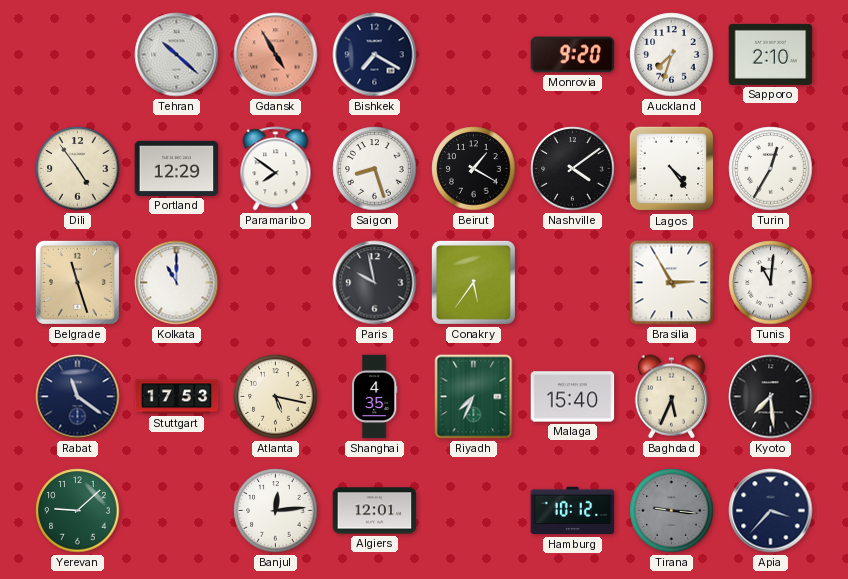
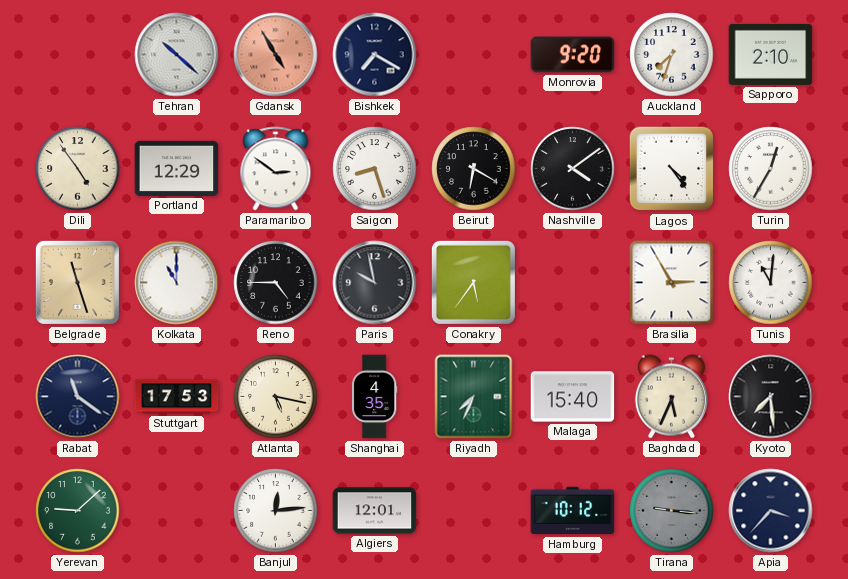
Paramaribo: 7:51 -> 2:51
Beirut: 1:20 -> 6:20
Reno: none -> 4:45
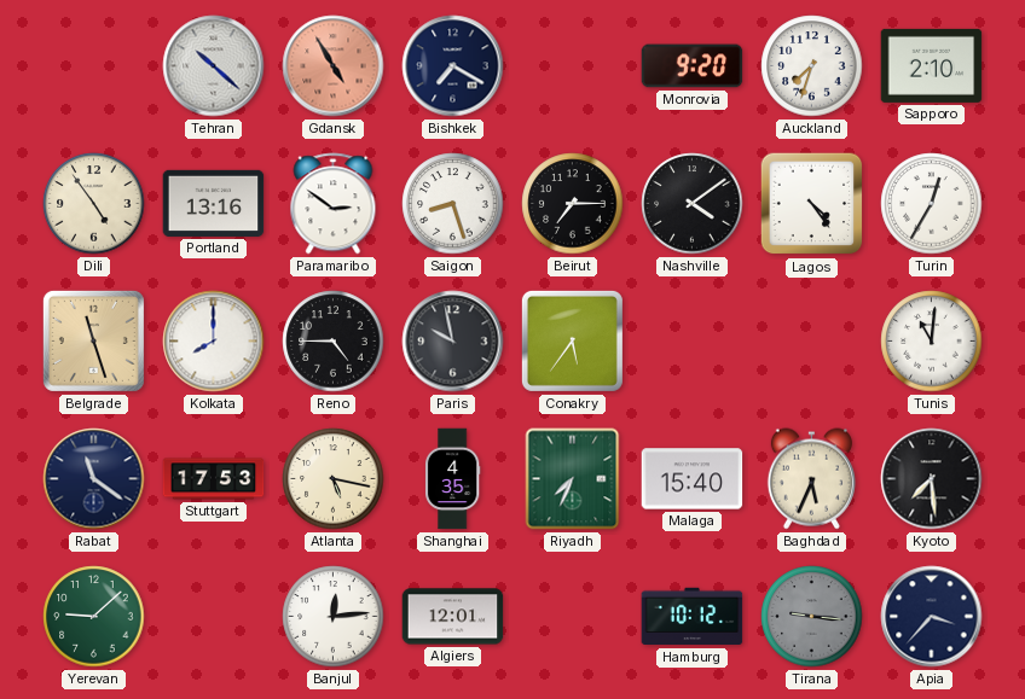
Portland: 12:29 -> 13:16
Beirut: 6:20 -> 7:15
Kolkata: 11:00 -> 8:00
Brasilia: 2:55 -> none
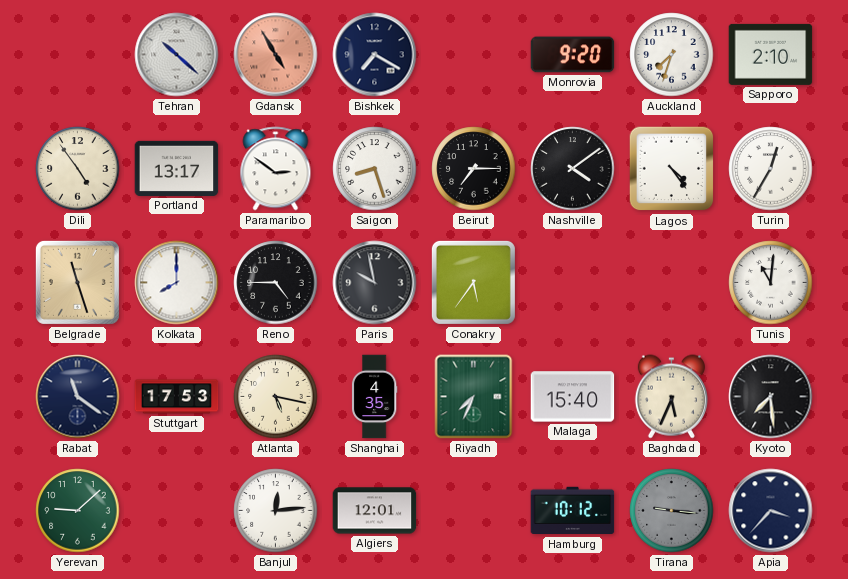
Portland: 13:16 -> 13:17
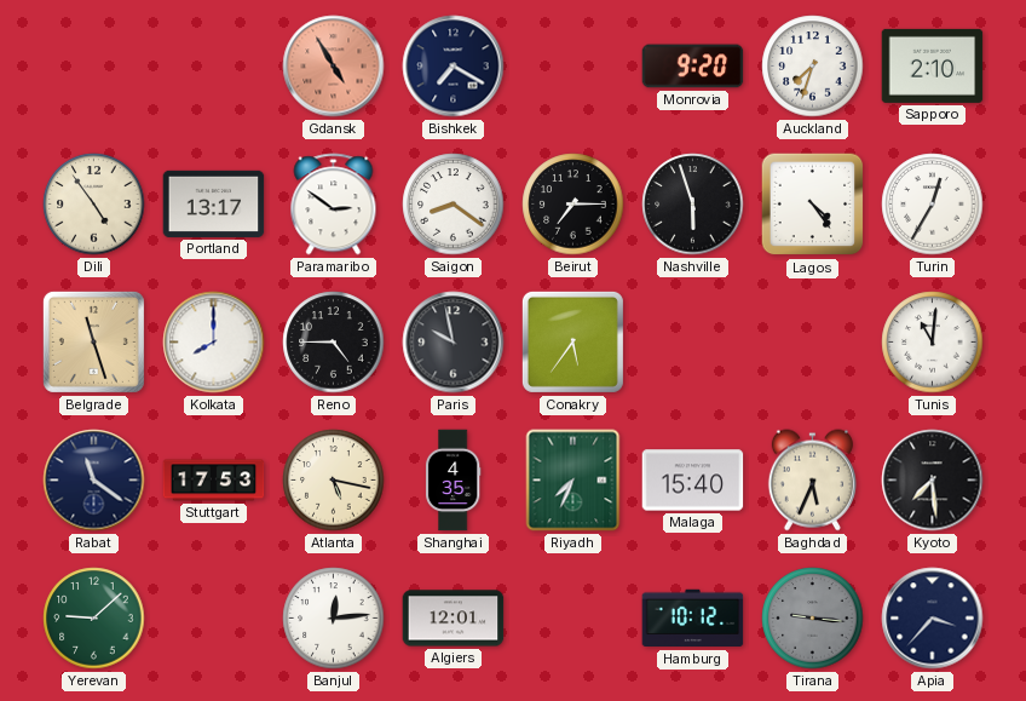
Tehran: 10:22 -> none
Saigon: 8:27 -> 8:21
Nashville: 4:09 -> 5:57
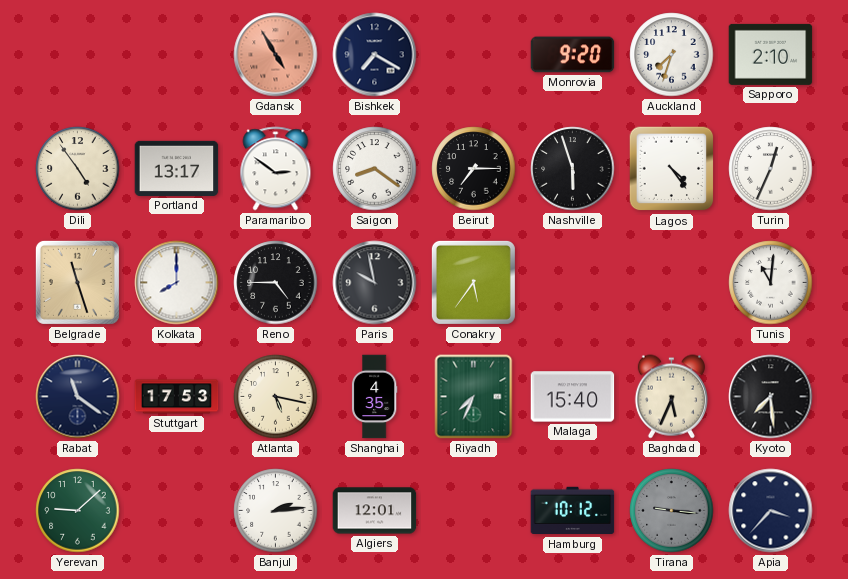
Turin: 12:35 -> 12:34
Banjul: 12:14 -> 2:14
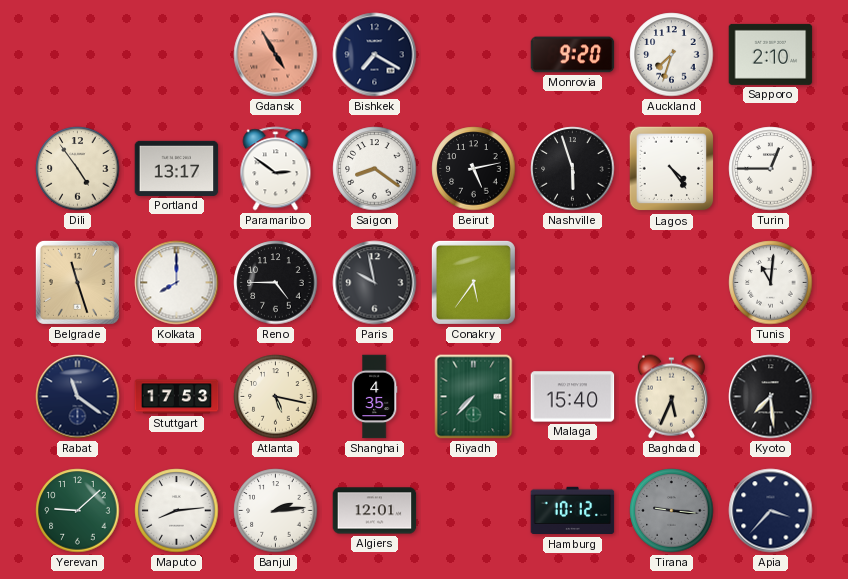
Beirut: 7:15 -> 5:13
Turin: 12:34 -> 12:45
Riyadh: 7:34 -> 7:37
Maputo: none -> 8:14
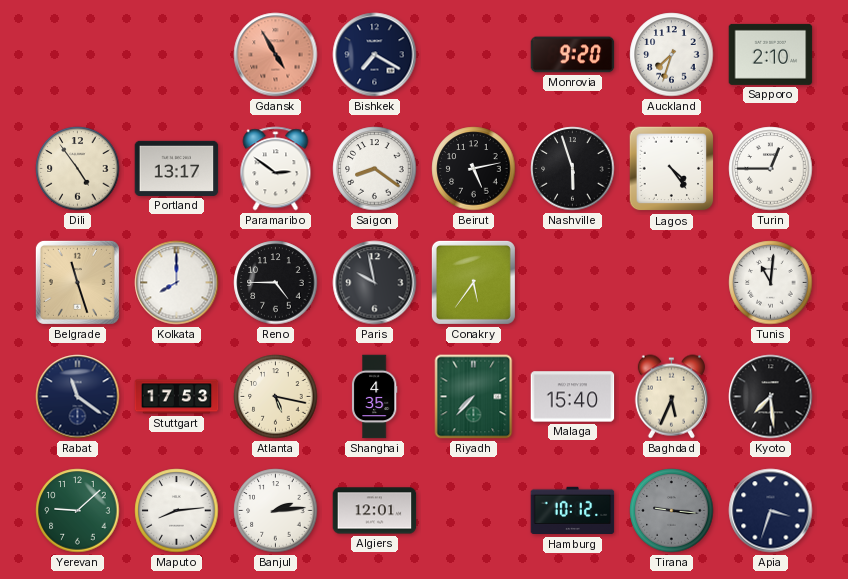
Apia: 3:37 -> 3:33
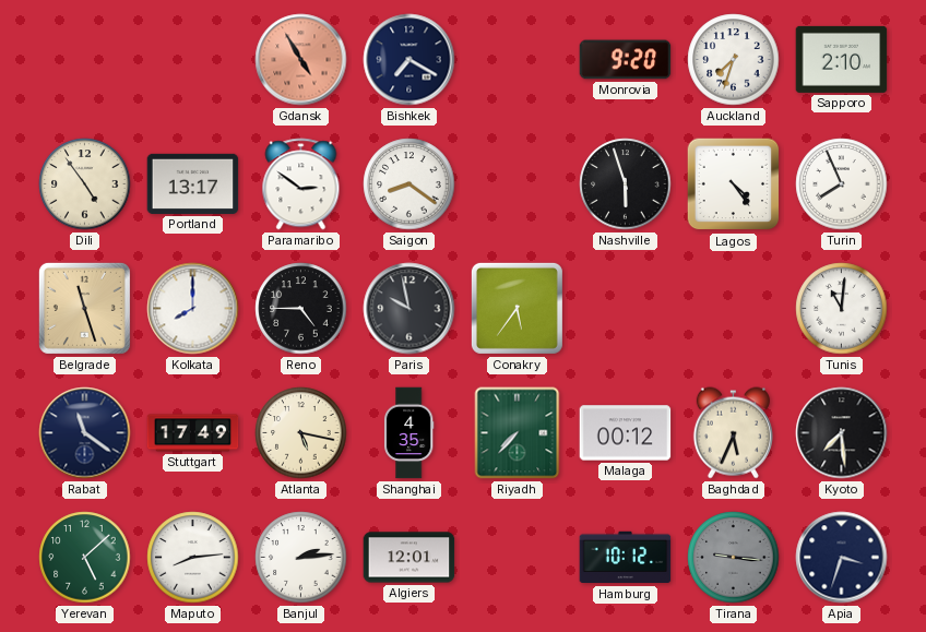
Beirut: 5:13 -> none
Turin: 12:45 -> 7:56
Stuttgart: 17:53 -> 17:49
Malaga: 15:40 -> 00:12
Yerevan: 9:08 -> 5:08
